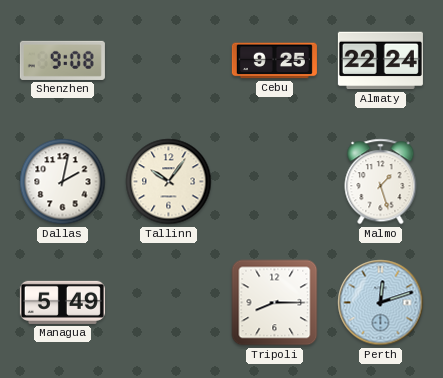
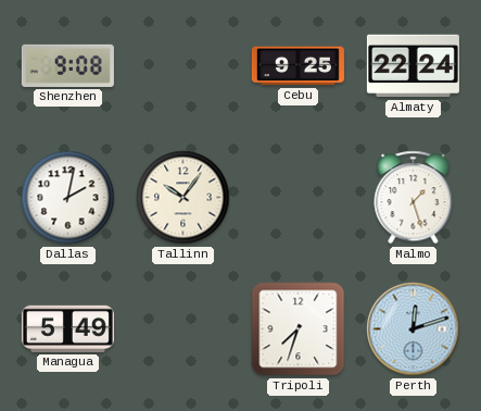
Tripoli: 8:15 -> 7:33
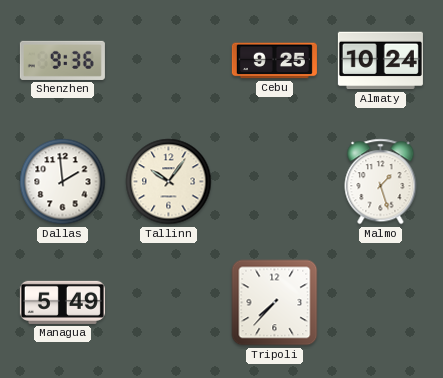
Shenzhen: 9:08 -> 9:36
Almaty: 22:24 -> 10:24
Dallas: 2:02 -> 1:59
Tripoli: 7:33 -> 7:37
Perth: 12:12 -> none
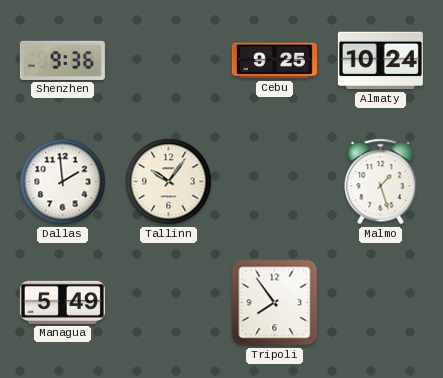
Tripoli: 7:37 -> 7:54
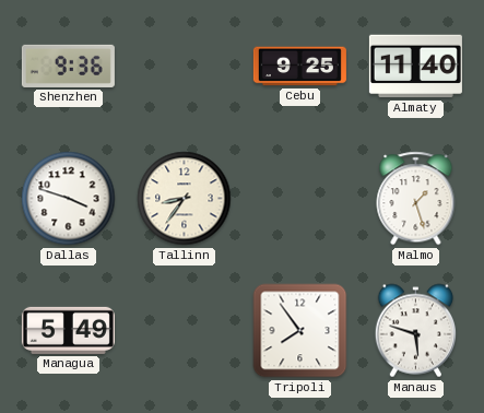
Almaty: 10:24 -> 11:40
Dallas: 1:59 -> 3:48
Tallinn: 10:06 -> 8:36
Manaus: none -> 5:48
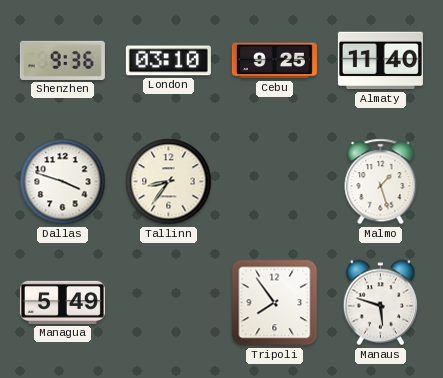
London: none -> 03:10
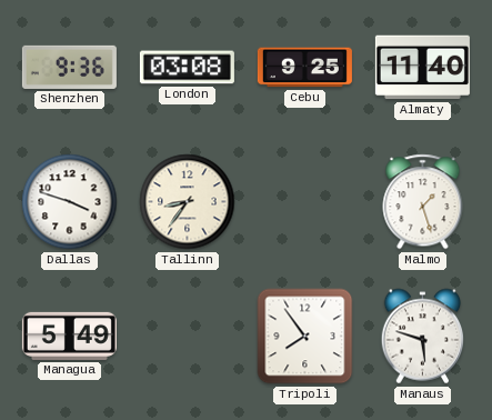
London: 03:10 -> 03:08
